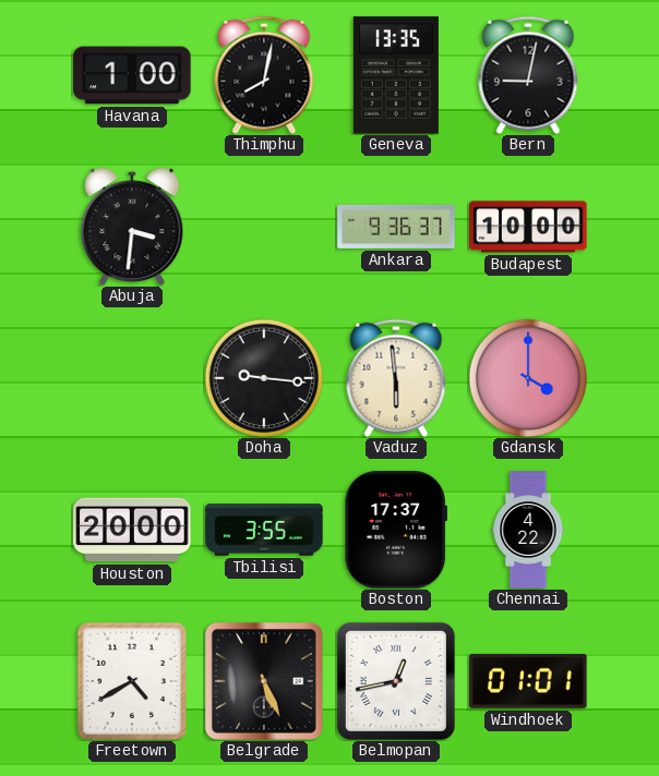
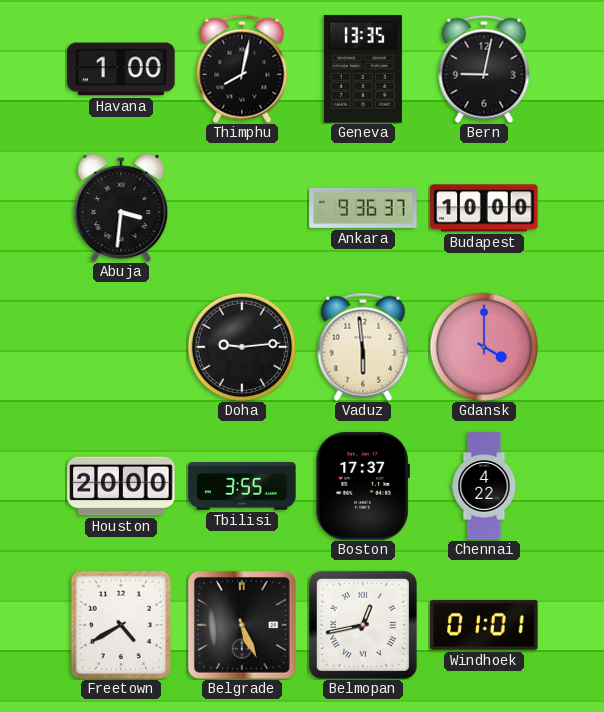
Doha: 9:16 -> 9:14
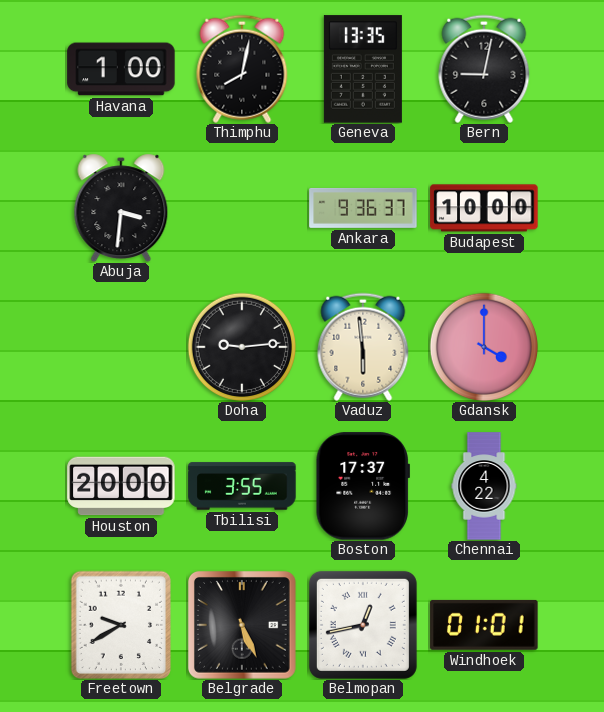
Freetown: 4:40 -> 9:40
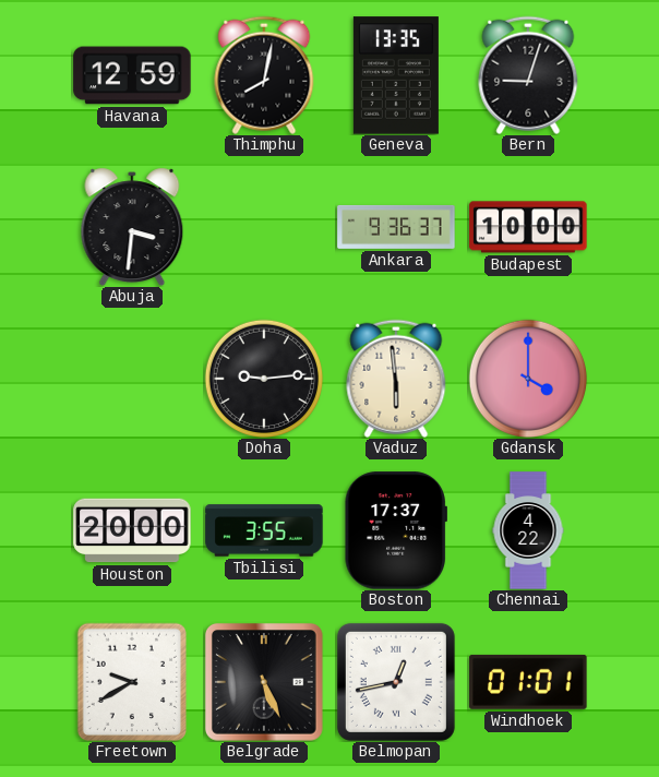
Havana: 1:00 -> 12:59
Bern: 9:02 -> 9:03
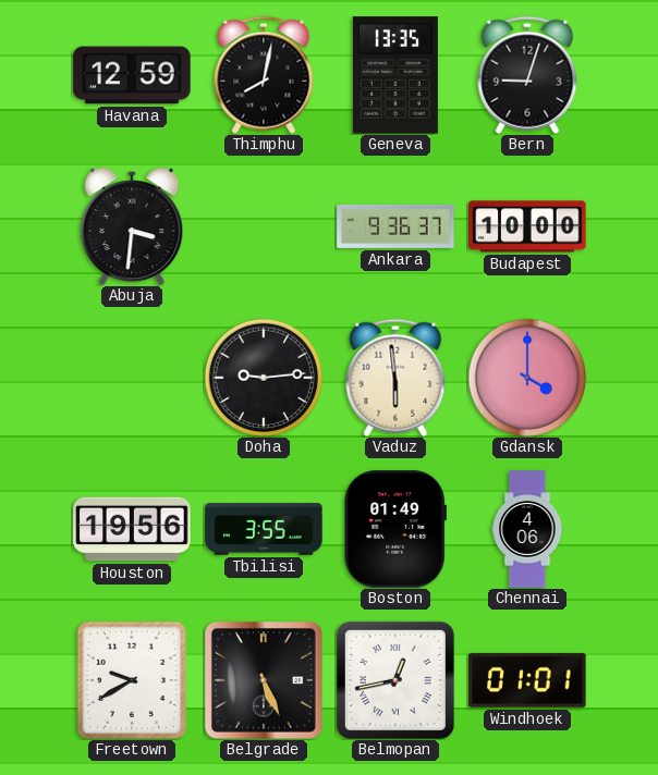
Houston: 20:00 -> 19:56
Boston: 17:37 -> 01:49
Chennai: 4:22 -> 4:06
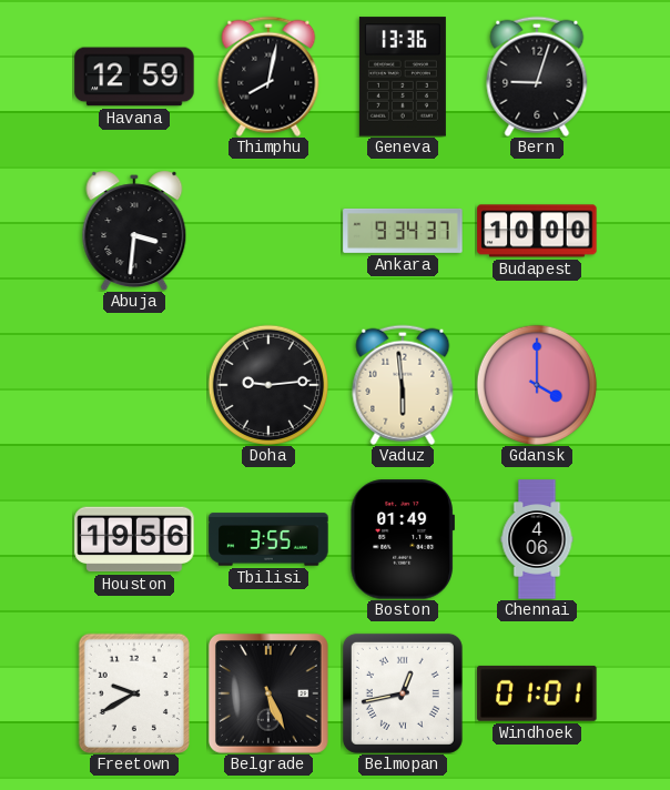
Geneva: 13:35 -> 13:36
Ankara: 9:36 -> 9:34
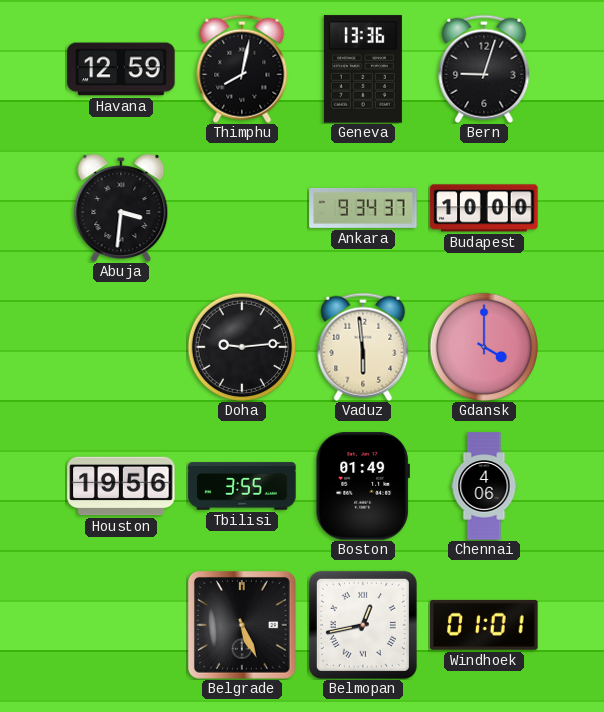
Freetown: 9:40 -> none
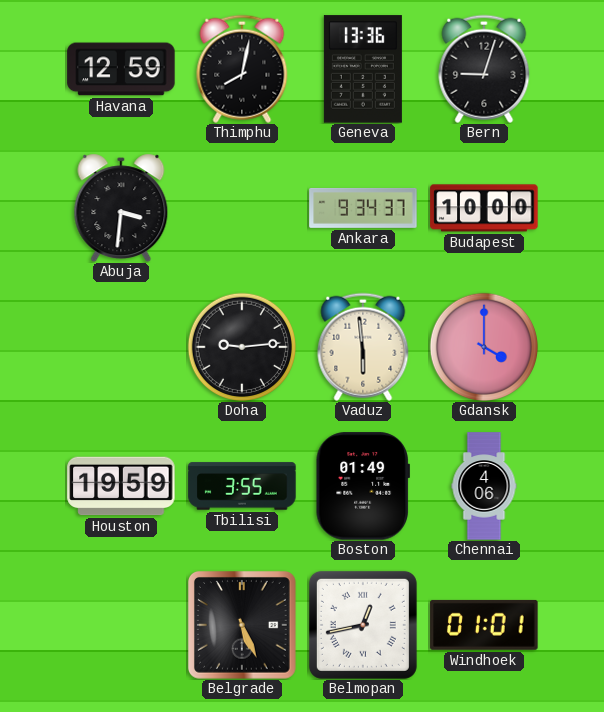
Houston: 19:56 -> 19:59
